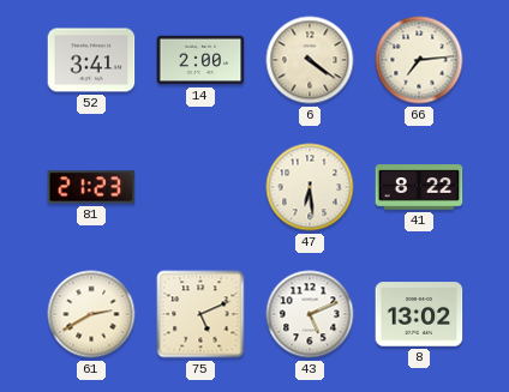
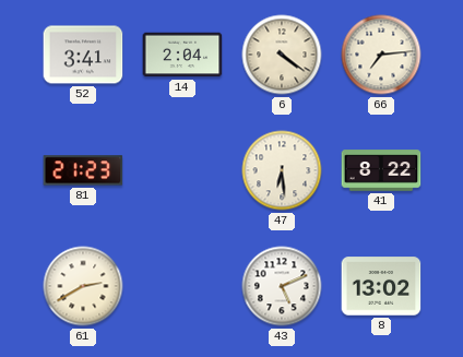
14: 2:00 -> 2:04
75: 5:11 -> none
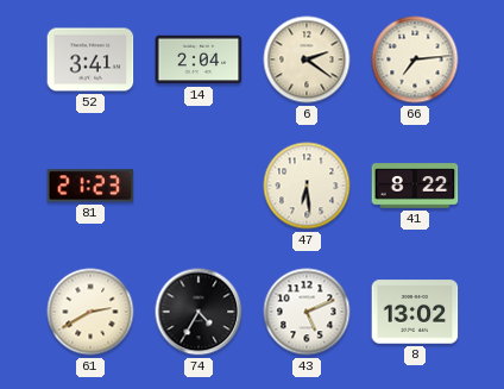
6: 4:21 -> 2:21
74: none -> 4:35
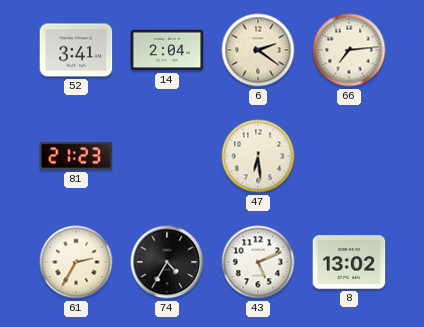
41: 8:22 -> none
61: 2:40 -> 2:35
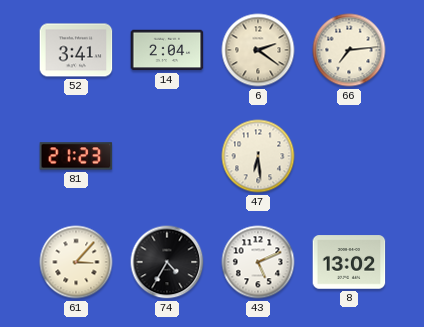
61: 2:35 -> 3:07
